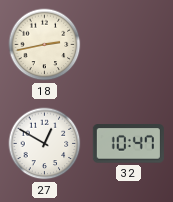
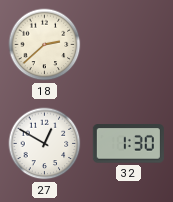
18: 2:43 -> 2:38
32: 10:47 -> 1:30
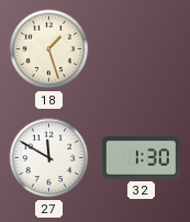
18: 2:38 -> 1:27
27: 12:50 -> 11:50
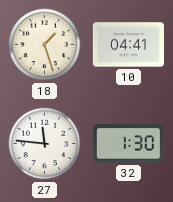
10: none -> 04:41
27: 11:50 -> 11:46
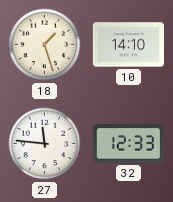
10: 04:41 -> 14:10
32: 1:30 -> 12:33
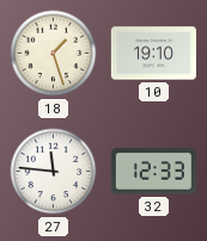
10: 14:10 -> 19:10
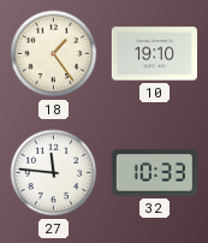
18: 1:27 -> 1:24
32: 12:33 -> 10:33
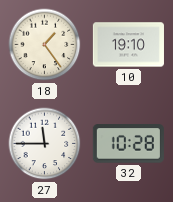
27: 11:46 -> 11:45
32: 10:33 -> 10:28
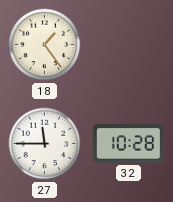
10: 19:10 -> none
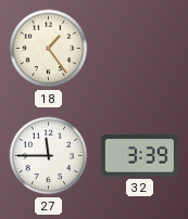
32: 10:28 -> 3:39
